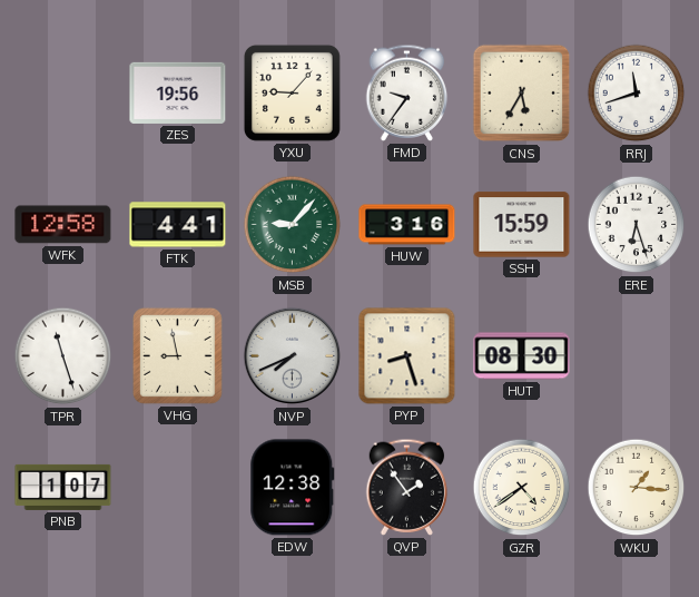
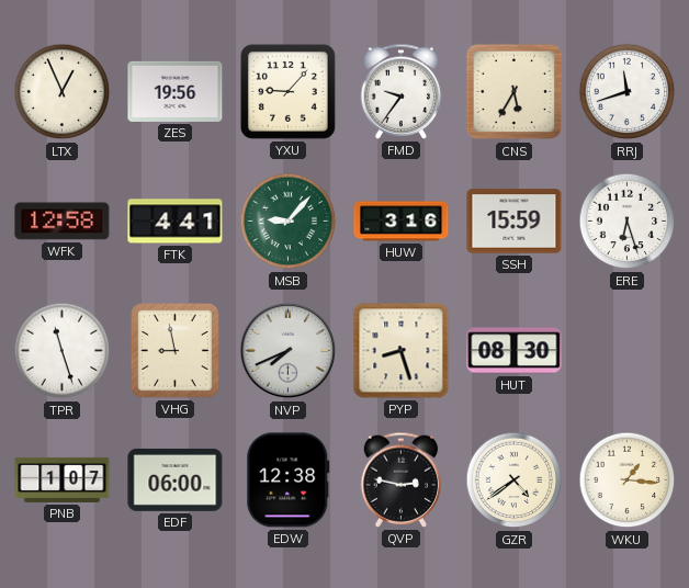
LTX: none -> 12:56
EDF: none -> 06:00
QVP: 1:54 -> 2:47
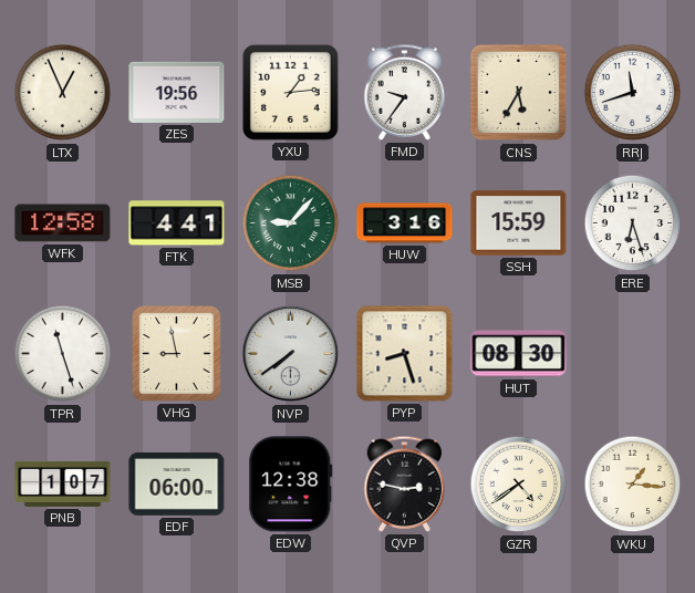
YXU: 9:07 -> 1:14
NVP: 7:41 -> 7:39
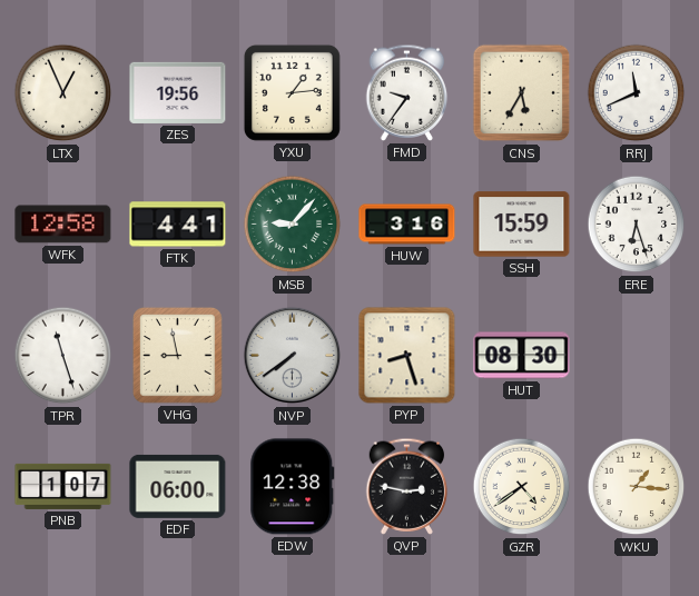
RRJ: 11:42 -> 11:41
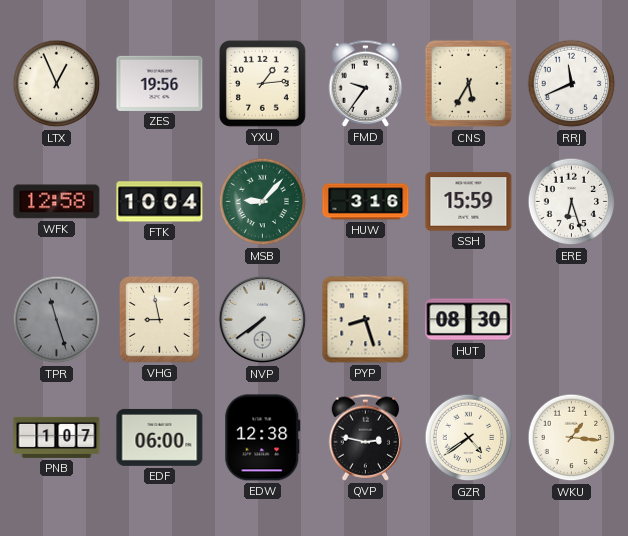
FTK: 4:41 -> 10:04
TPR dial: white -> grey
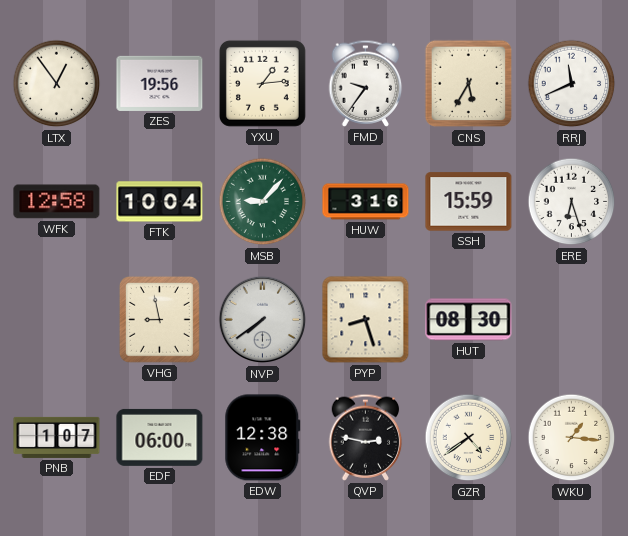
LTX: 12:56 -> 12:54
TPR: 11:27 -> none
